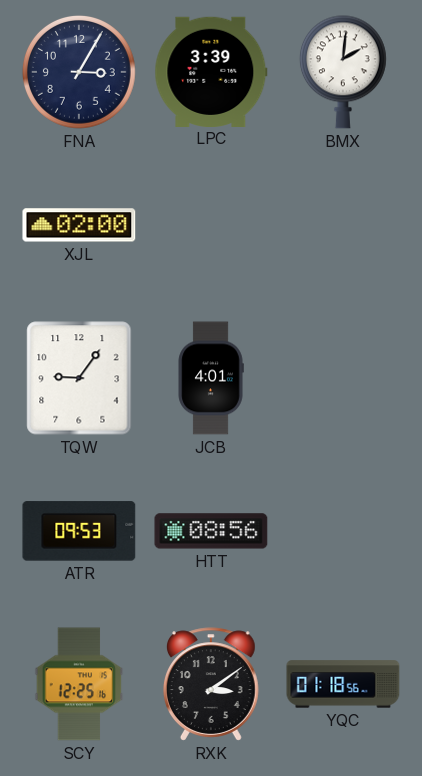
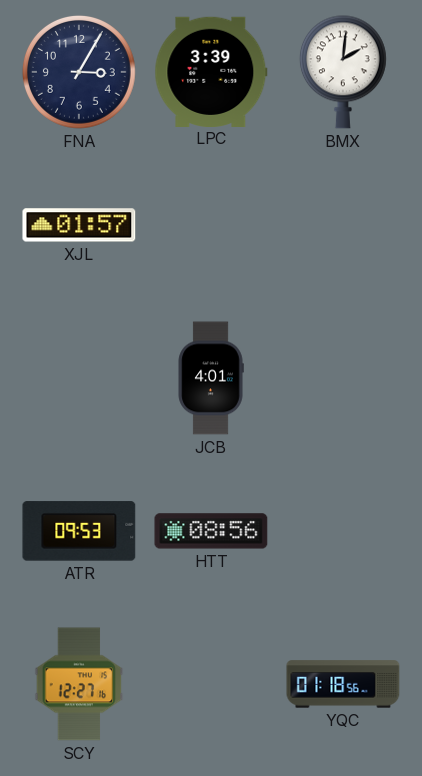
XJL: 02:00 -> 01:57
TQW: 9:06 -> none
SCY: 12:25 -> 12:27
RXK: 3:09 -> none
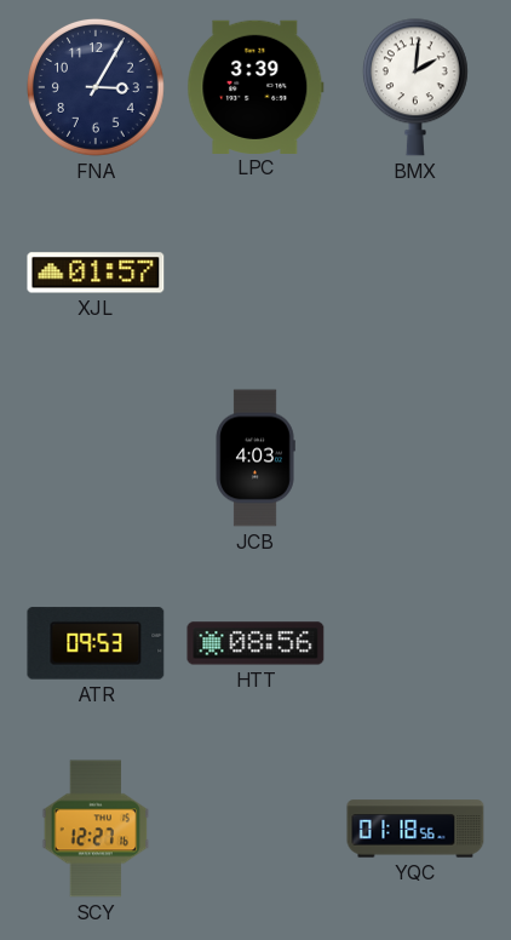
JCB: 4:01 -> 4:03
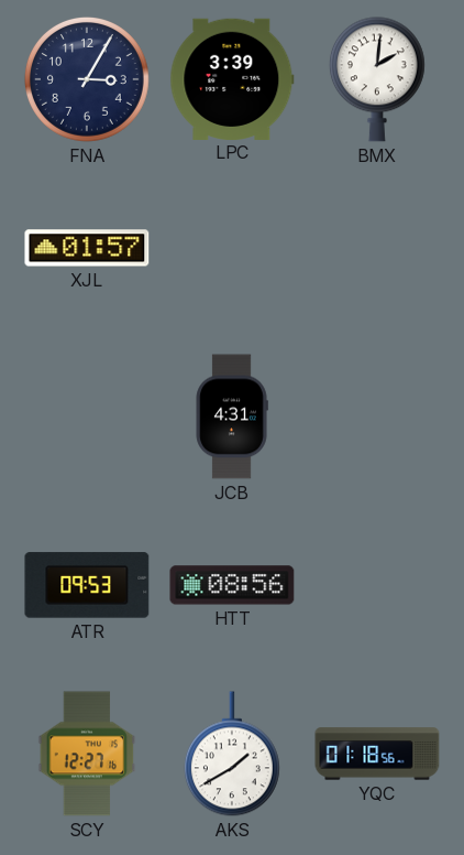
JCB: 4:03 -> 4:31
AKS: none -> 1:40
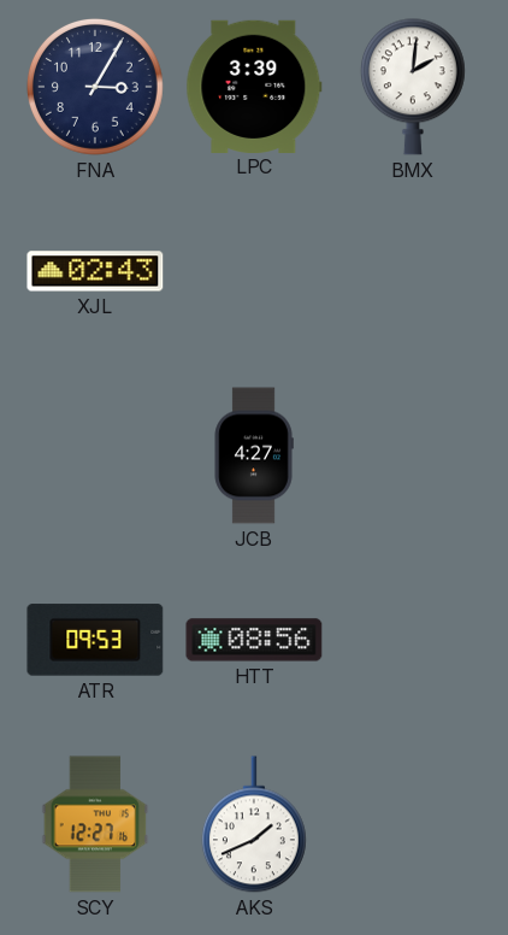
XJL: 01:57 -> 02:43
JCB: 4:31 -> 4:27
AKS: 1:40 -> 1:41
YQC: 01:18 -> none
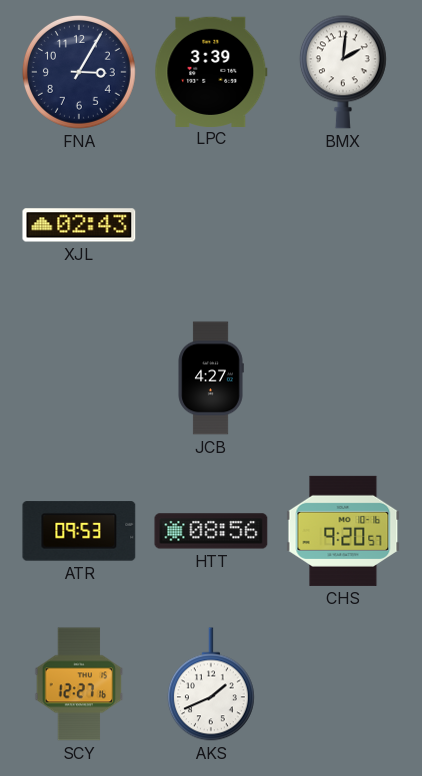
CHS: none -> 9:20
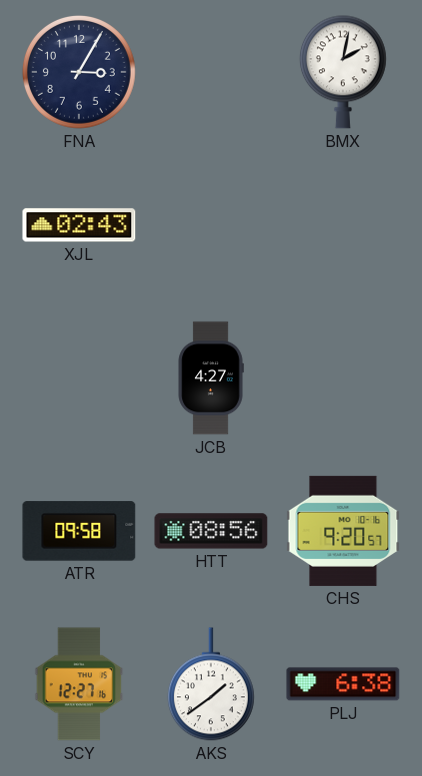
LPC: 3:39 -> none
BMX: 2:01 -> 2:02
ATR: 09:53 -> 09:58
AKS: 1:41 -> 1:39
PLJ: none -> 6:38
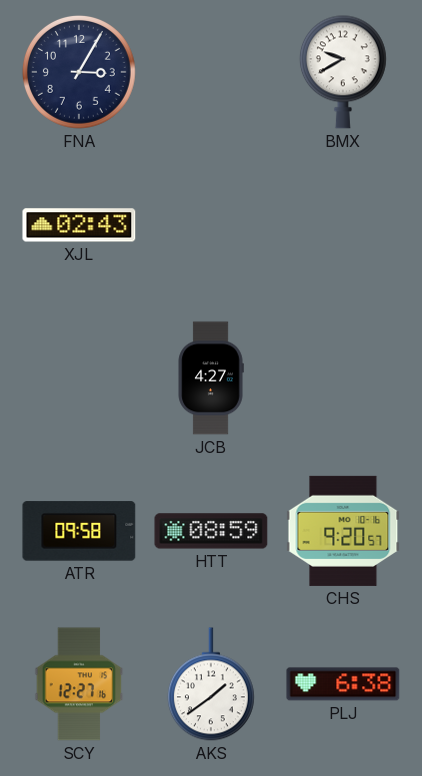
BMX: 2:02 -> 9:40
HTT: 08:56 -> 08:59
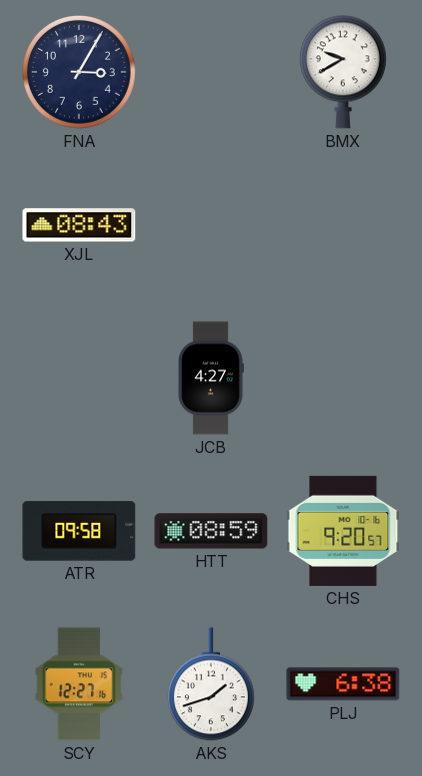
XJL: 02:43 -> 08:43
AKS: 1:39 -> 1:42
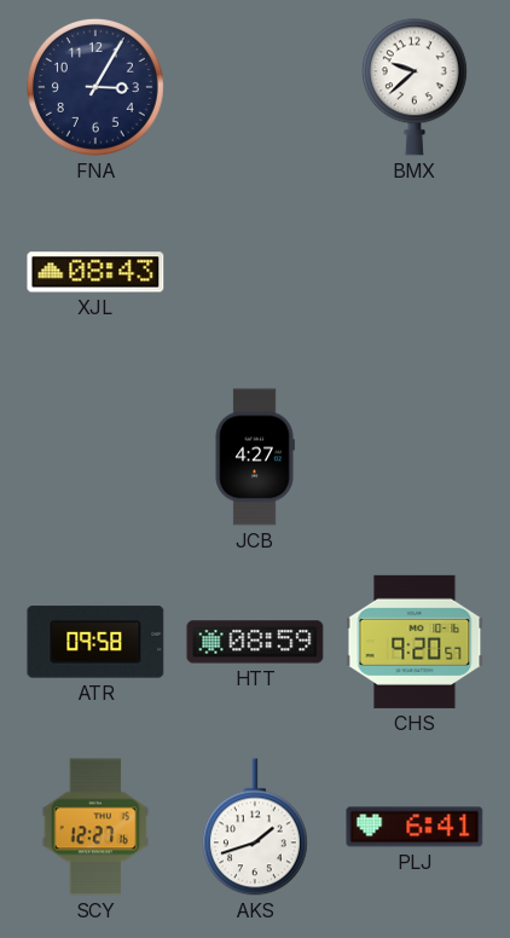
BMX: 9:40 -> 9:38
PLJ: 6:38 -> 6:41
